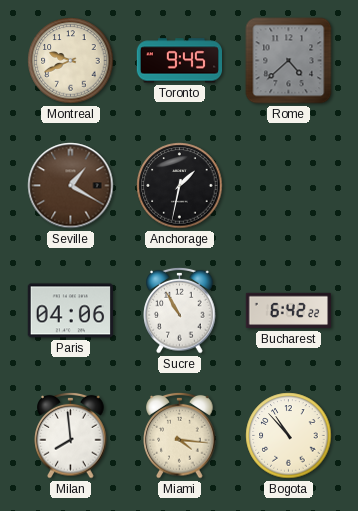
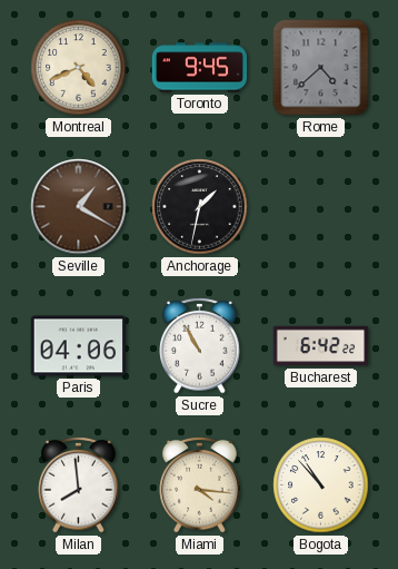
Montreal: 9:41 -> 4:41
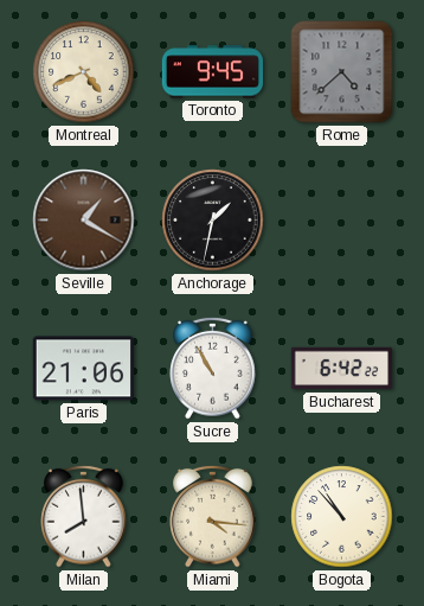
Paris: 04:06 -> 21:06
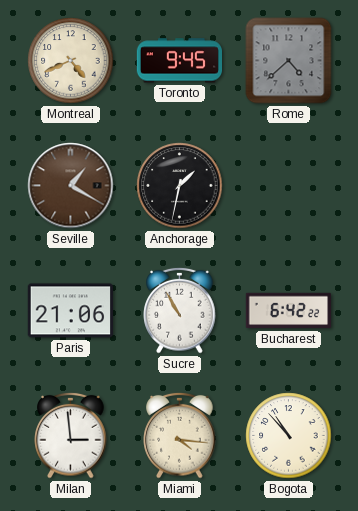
Milan: 7:59 -> 2:59
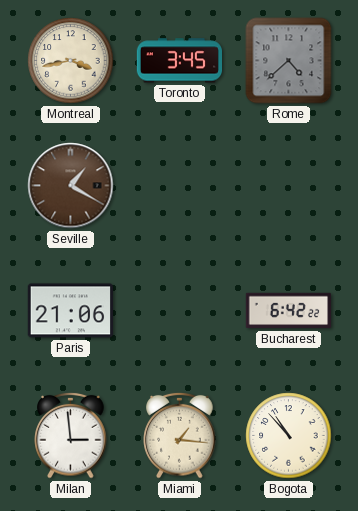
Montreal: 4:41 -> 3:43
Toronto: 9:45 -> 3:45
Anchorage: 1:32 -> none
Sucre: 10:55 -> none
Miami: 4:16 -> 1:16
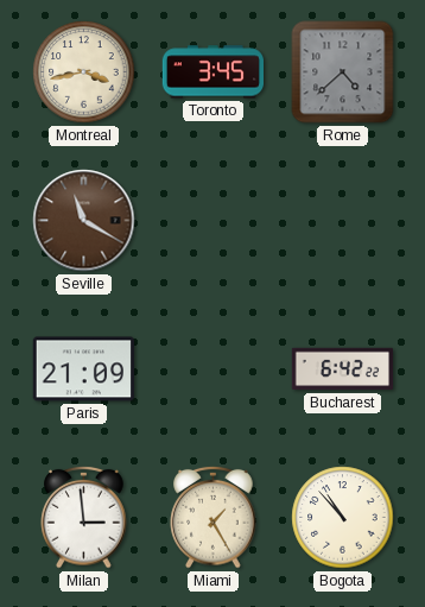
Seville: 1:20 -> 11:20
Paris: 21:06 -> 21:09
Miami: 1:16 -> 1:25
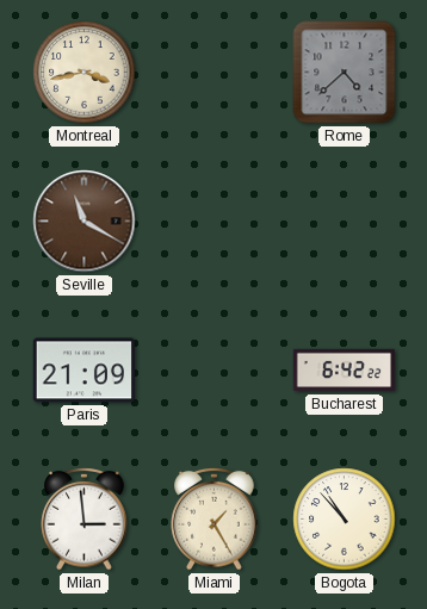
Toronto: 3:45 -> none
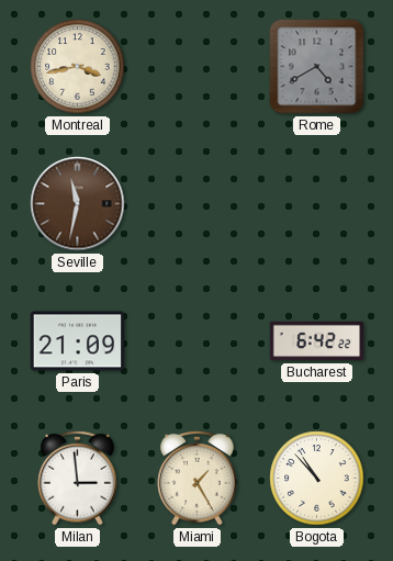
Rome: 4:38 -> 4:40
Seville: 11:20 -> 11:32
